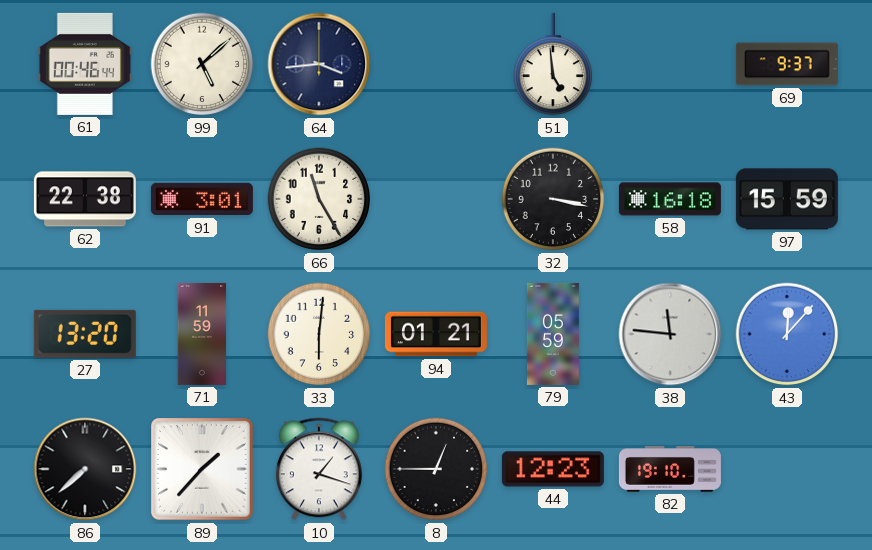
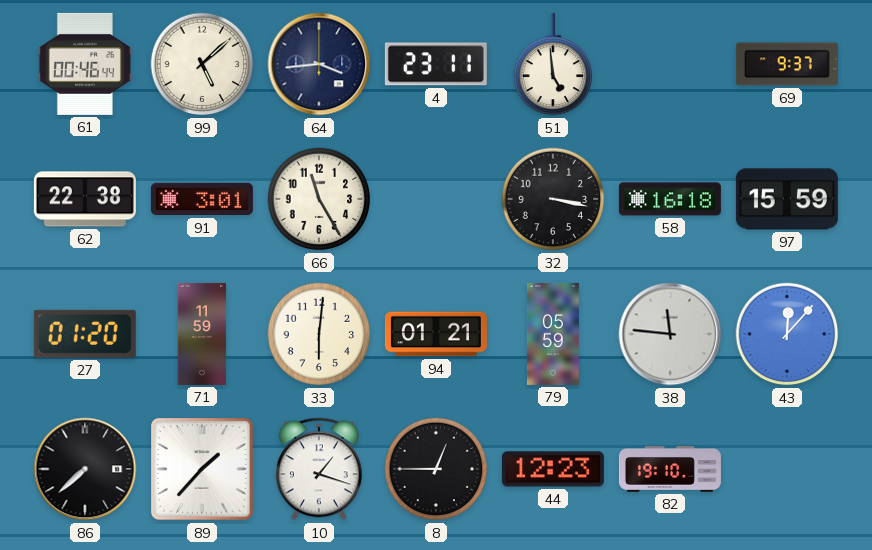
4: none -> 23:11
27: 13:20 -> 01:20
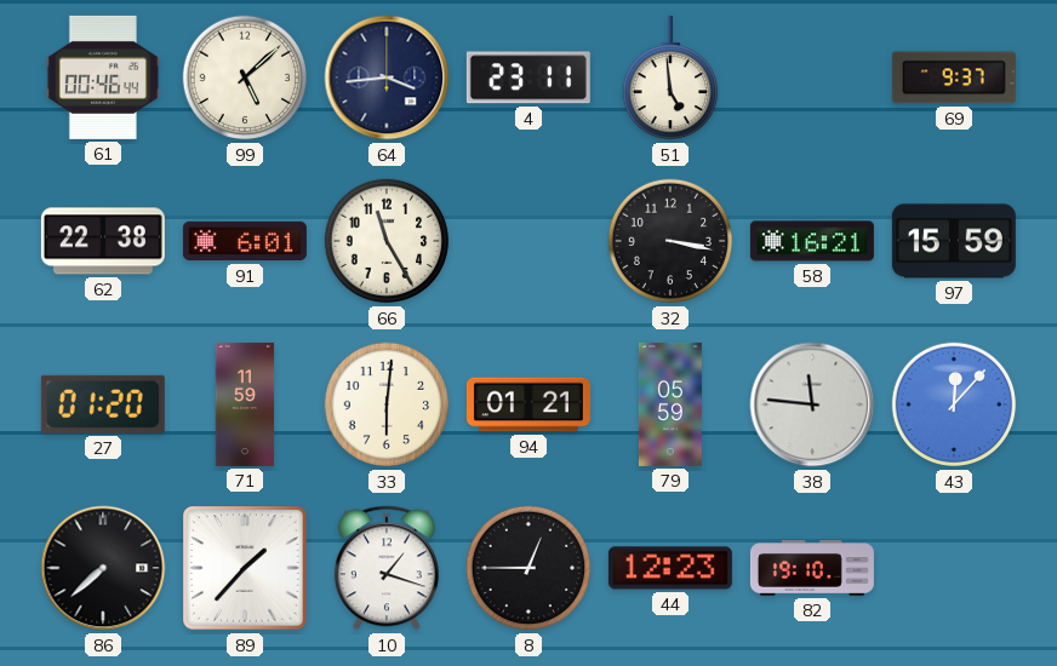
91: 3:01 -> 6:01
58: 16:18 -> 16:21
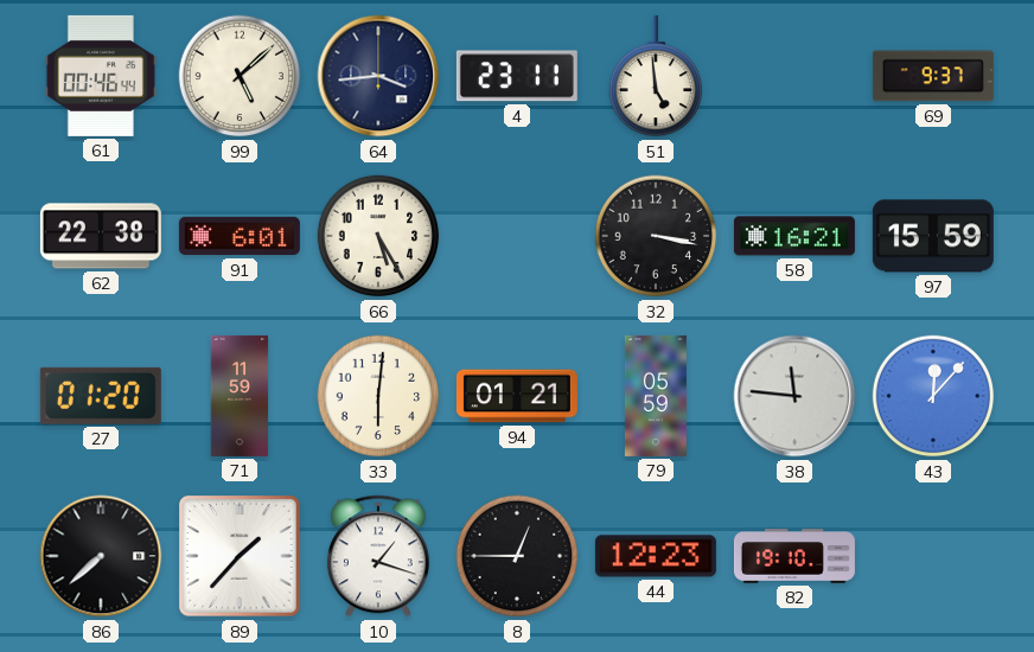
66: 11:25 -> 5:25
